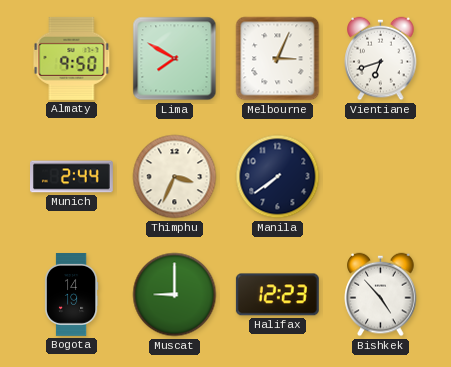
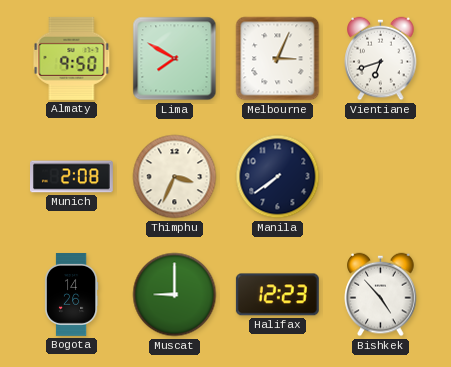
Munich: 2:44 -> 2:08
Bogota: 14:19 -> 14:26
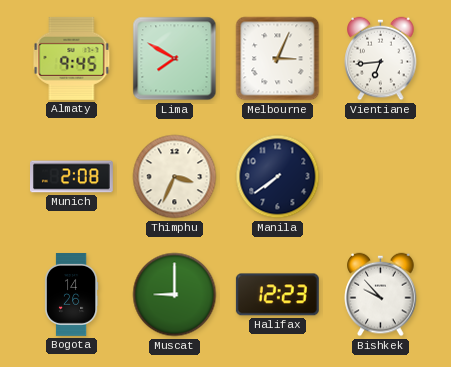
Almaty: 9:50 -> 9:45
Vientiane: 6:42 -> 6:44
Bishkek: 4:53 -> 9:53
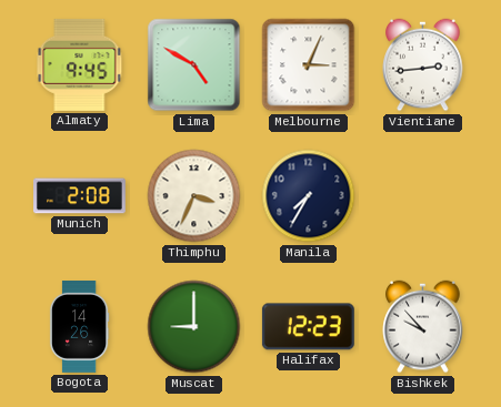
Lima: 7:50 -> 4:50
Vientiane: 6:44 -> 2:44
Manila: 7:39 -> 7:35
